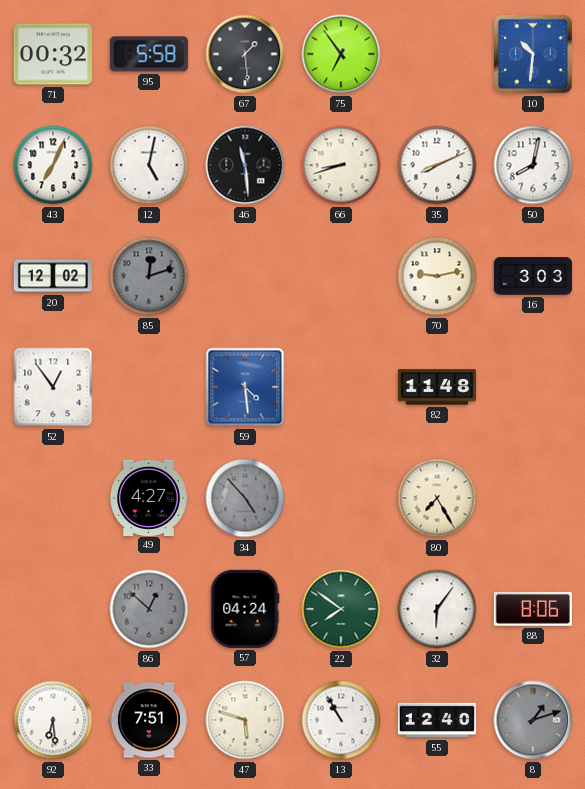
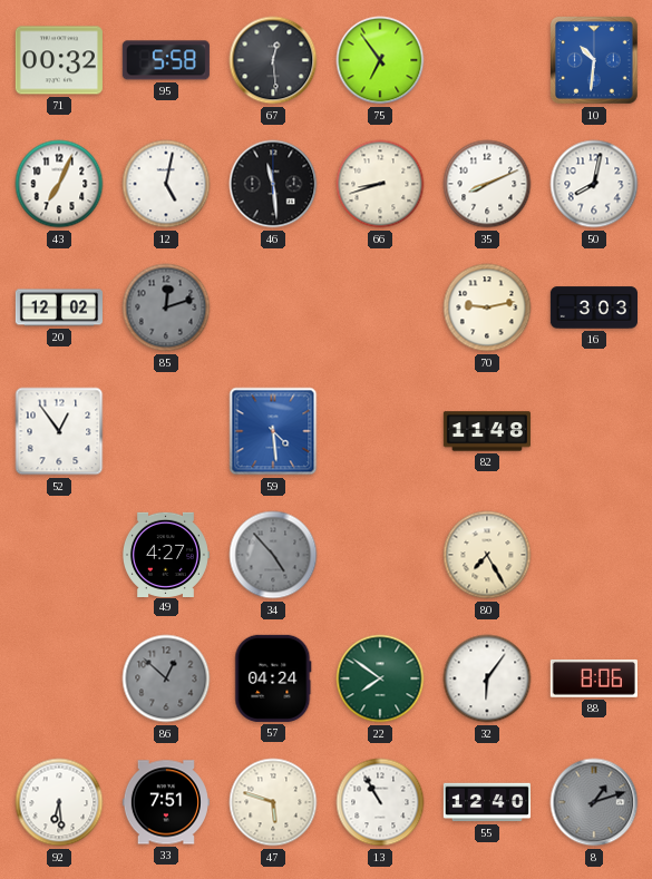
67: 1:29 -> 12:29
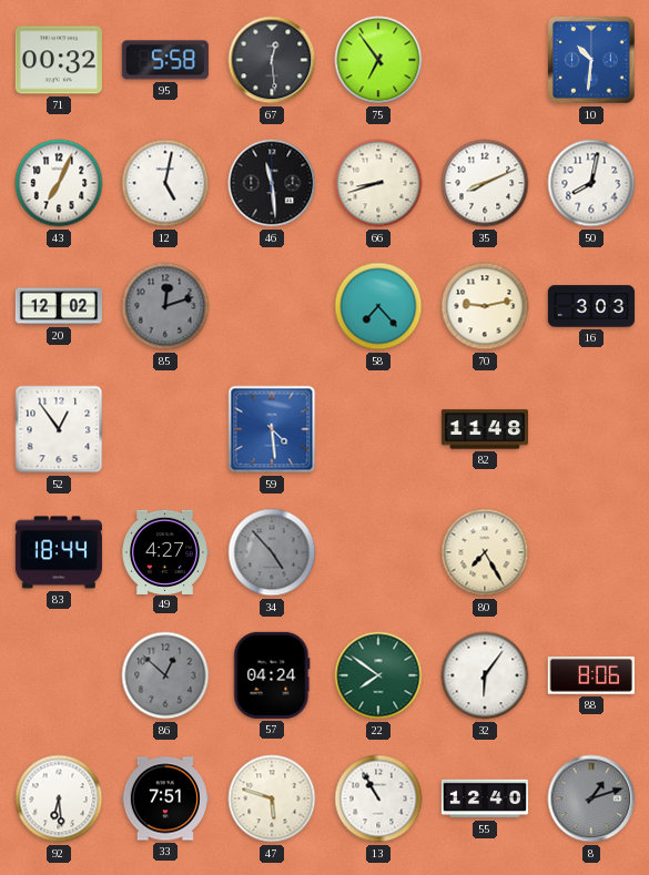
58: none -> 7:23
83: none -> 18:44
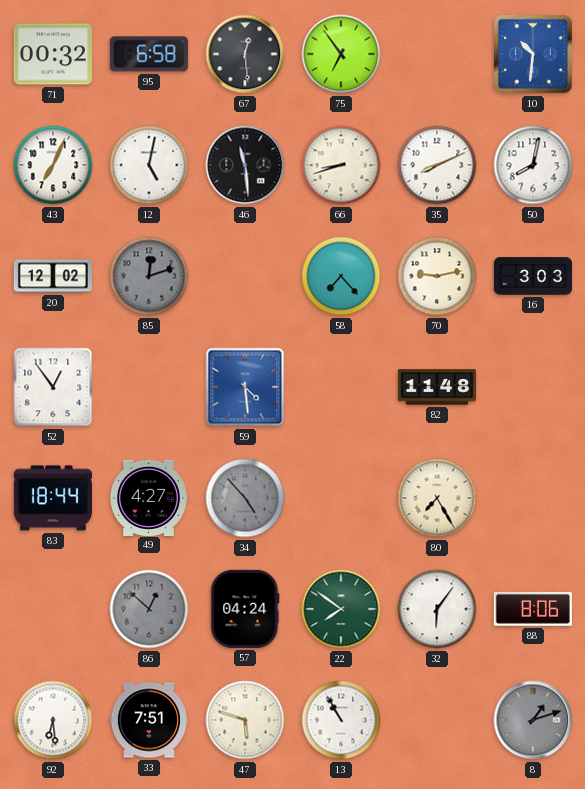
95: 5:58 -> 6:58
55: 12:40 -> none
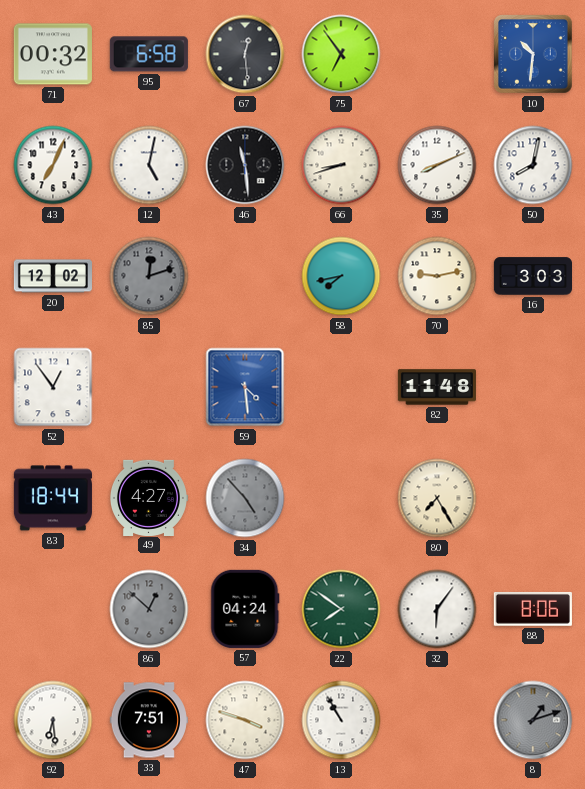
58: 7:23 -> 7:43
47: 5:48 -> 3:48
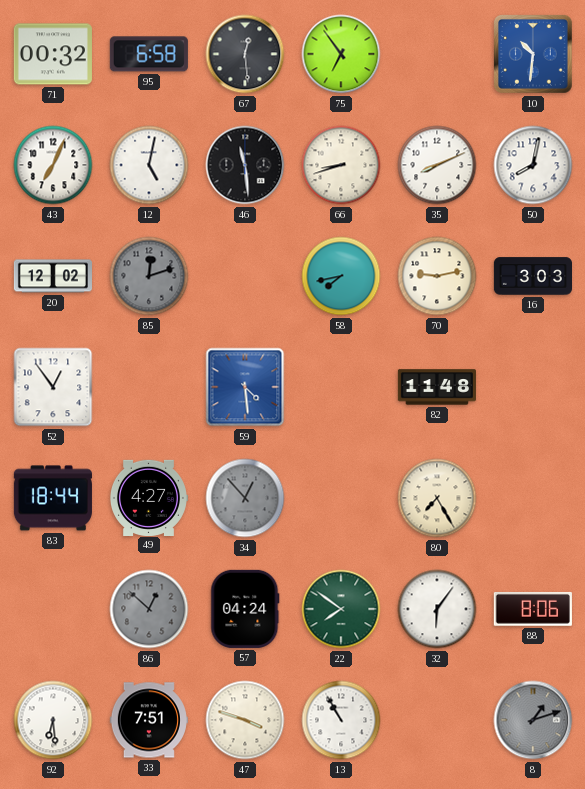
34: 4:53 -> 12:53
